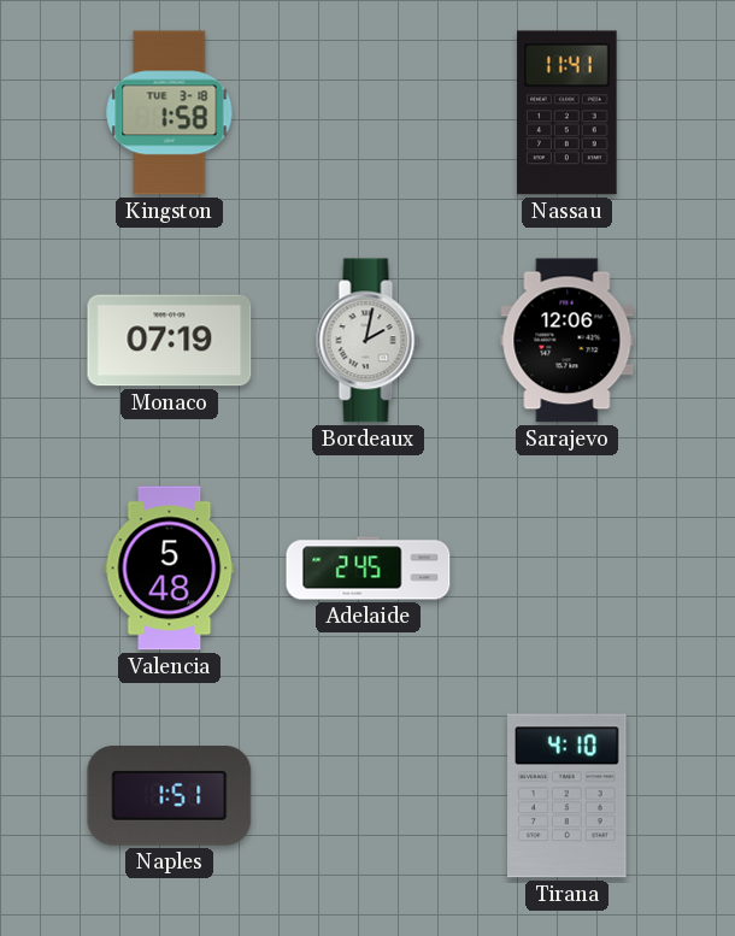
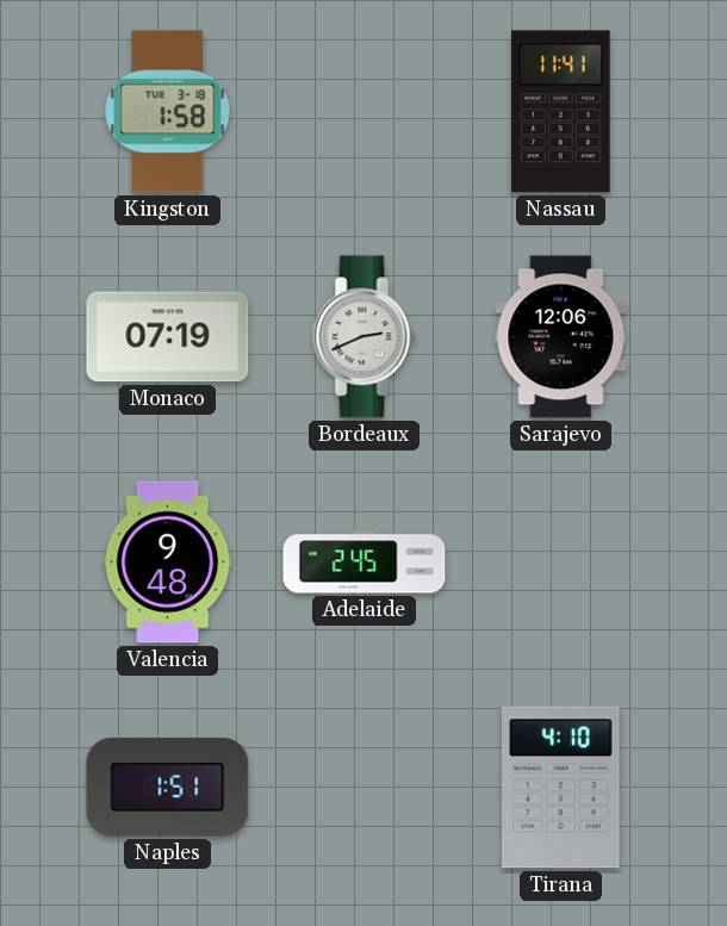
Bordeaux: 2:02 -> 2:41
Valencia: 5:48 -> 9:48
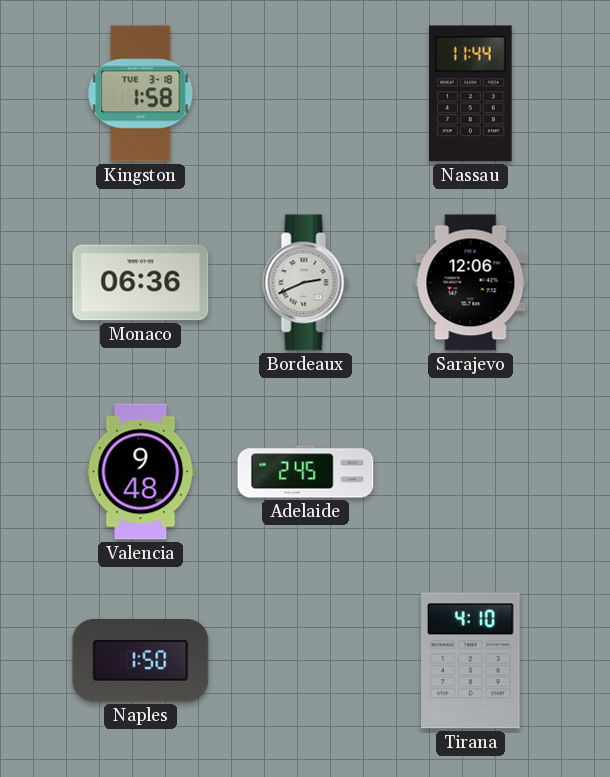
Nassau: 11:41 -> 11:44
Monaco: 07:19 -> 06:36
Naples: 1:51 -> 1:50
